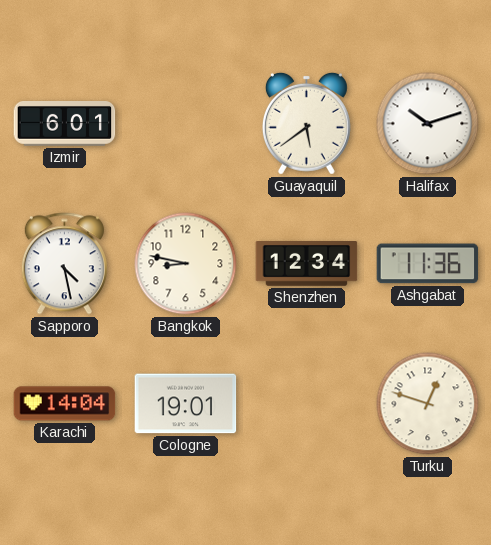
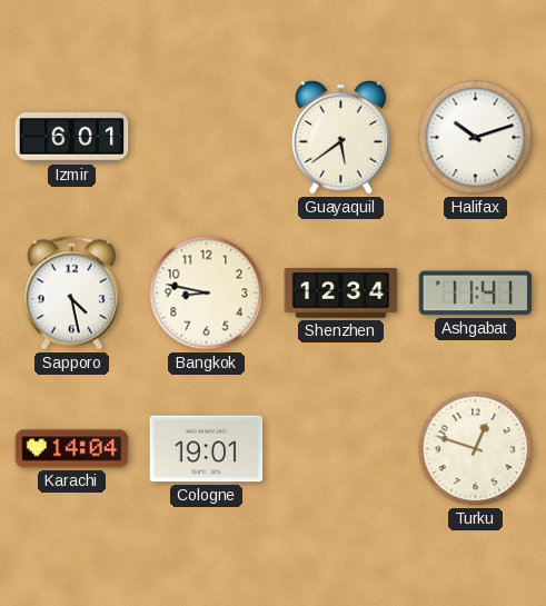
Ashgabat: 11:36 -> 11:41
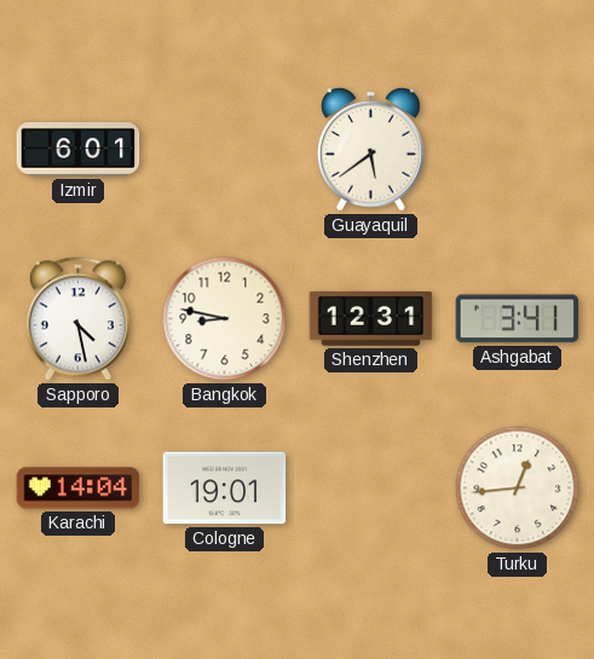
Halifax: 10:12 -> none
Shenzhen: 12:34 -> 12:31
Ashgabat: 11:41 -> 3:41
Turku: 12:48 -> 12:44
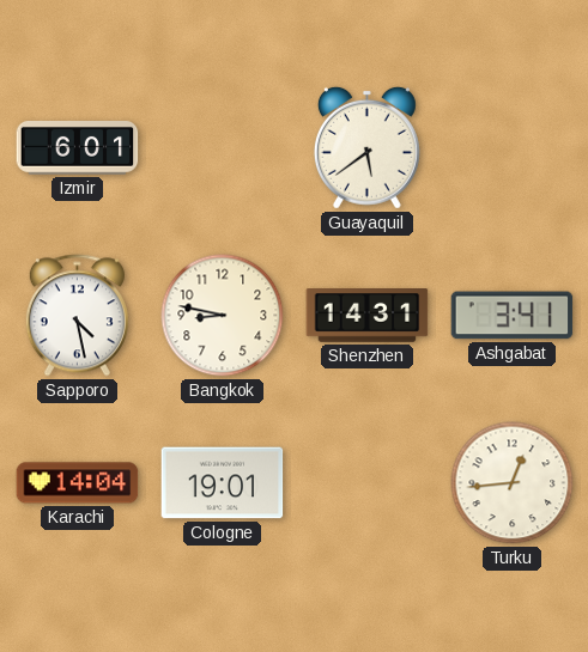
Shenzhen: 12:31 -> 14:31
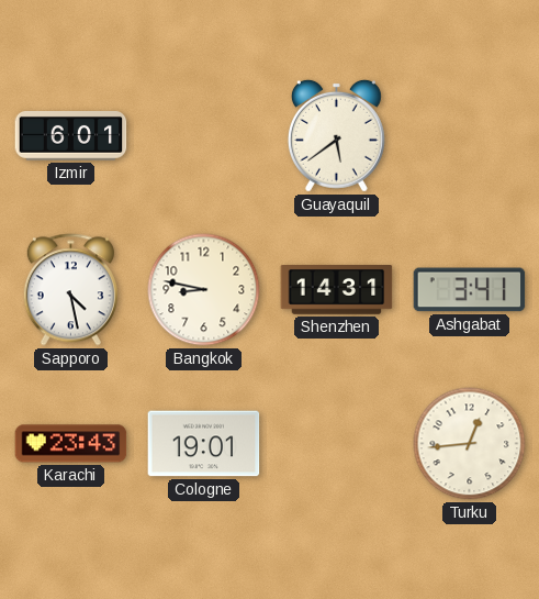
Karachi: 14:04 -> 23:43
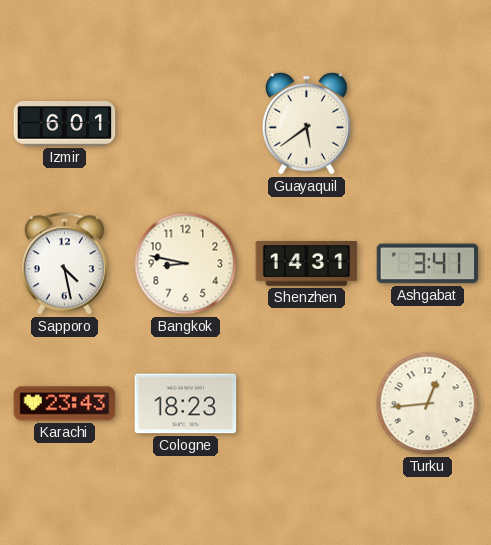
Cologne: 19:01 -> 18:23
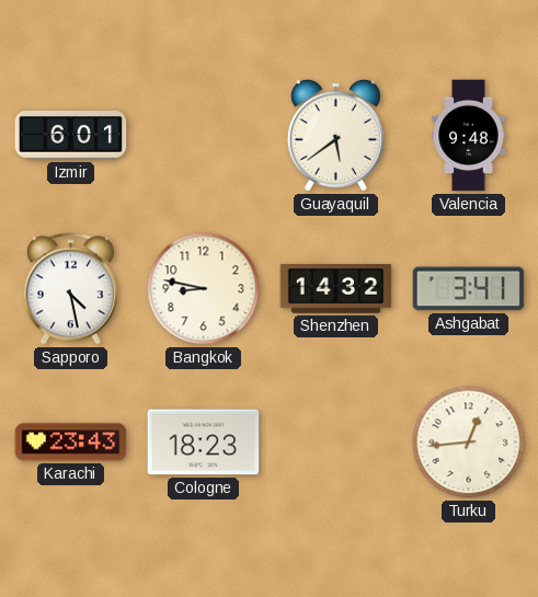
Valencia: none -> 9:48
Shenzhen: 14:31 -> 14:32
